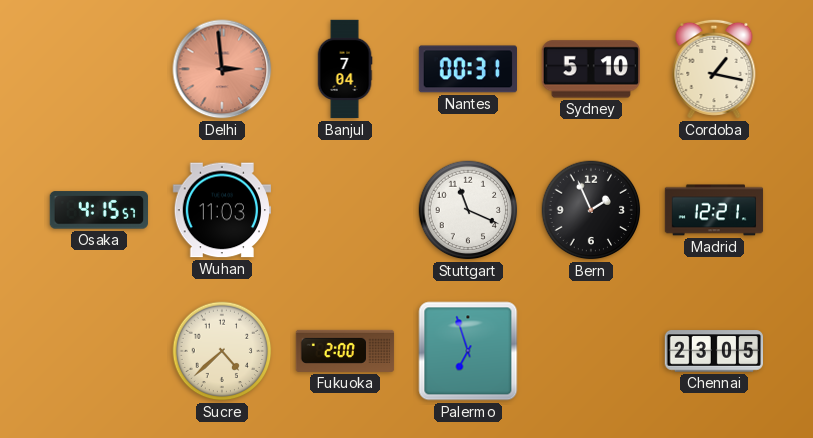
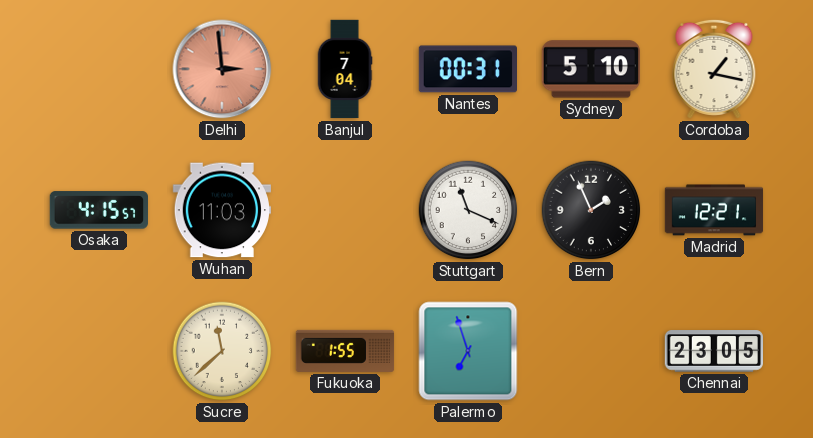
Sucre: 4:38 -> 11:38
Fukuoka: 2:00 -> 1:55
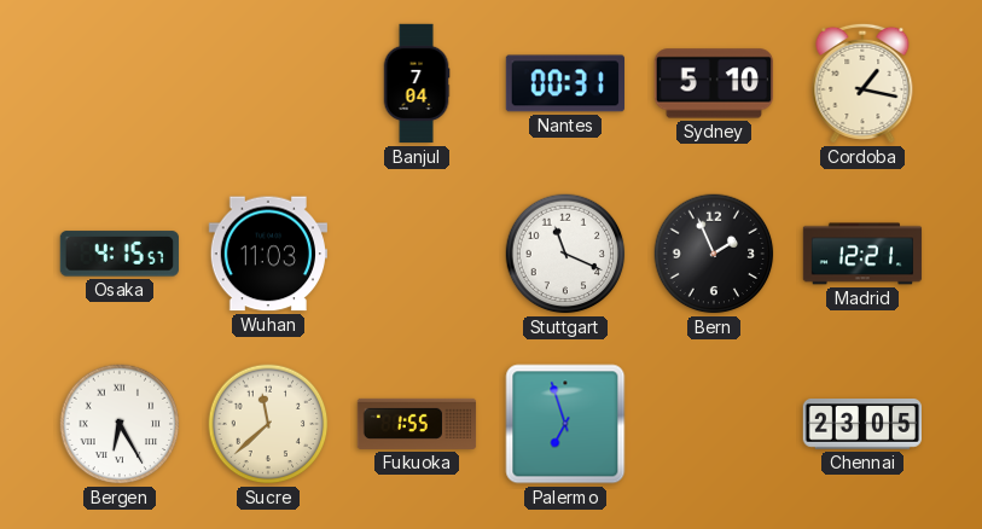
Delhi: 2:59 -> none
Bergen: none -> 6:25
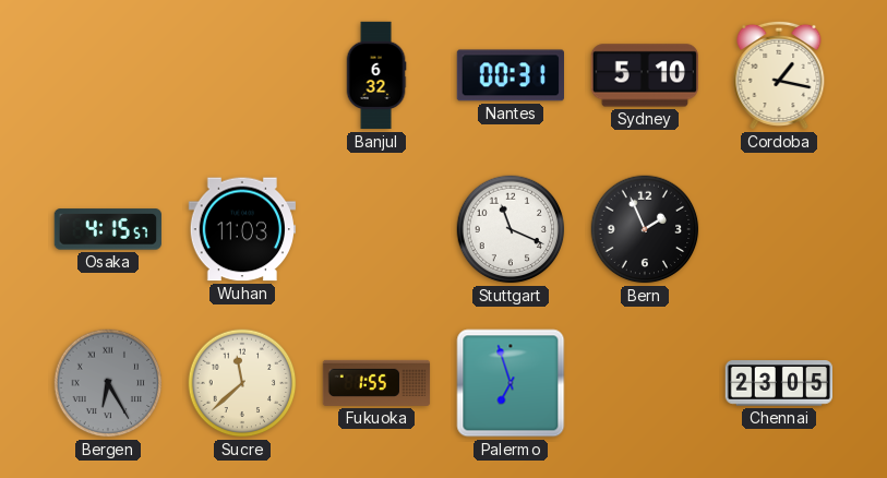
Banjul: 7:04 -> 6:32
Madrid: 12:21 -> none
Bergen dial: white -> grey
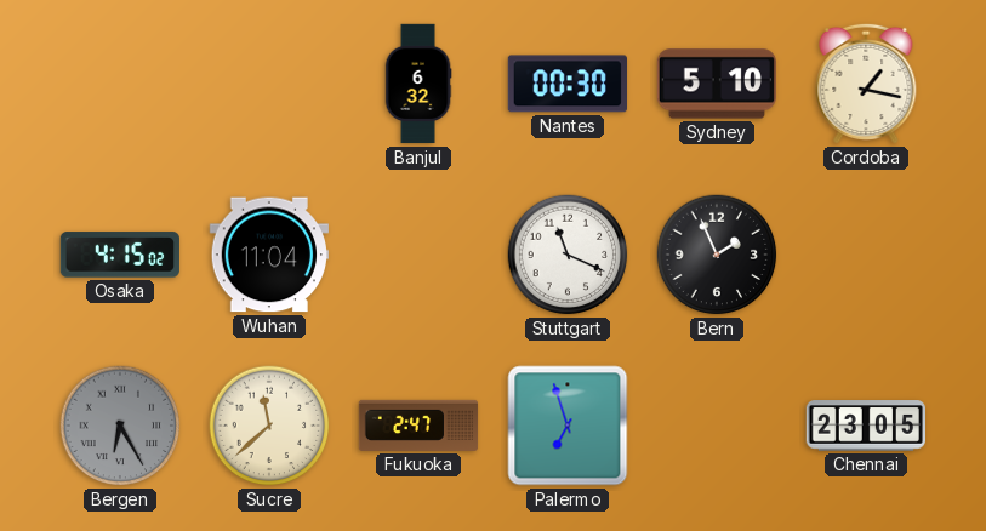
Nantes: 00:31 -> 00:30
Osaka: 4:15:57 -> 4:15:02
Wuhan: 11:03 -> 11:04
Fukuoka: 1:55 -> 2:47
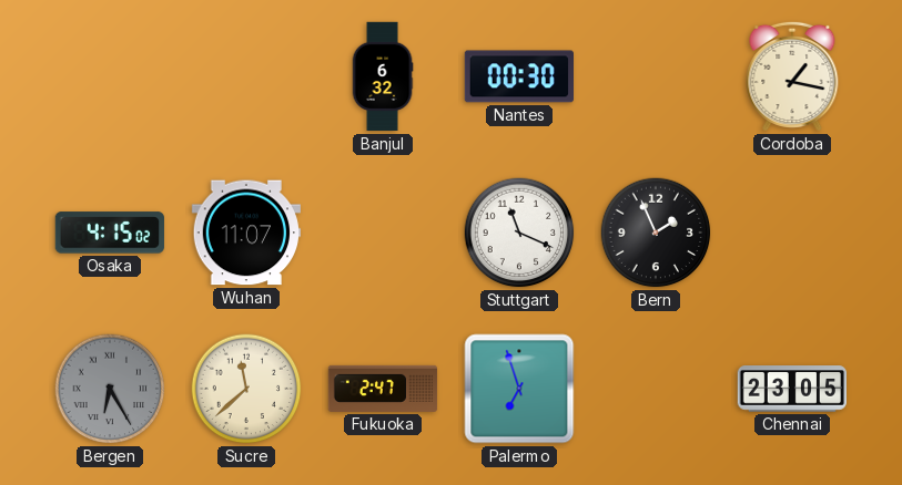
Sydney: 5:10 -> none
Wuhan: 11:04 -> 11:07
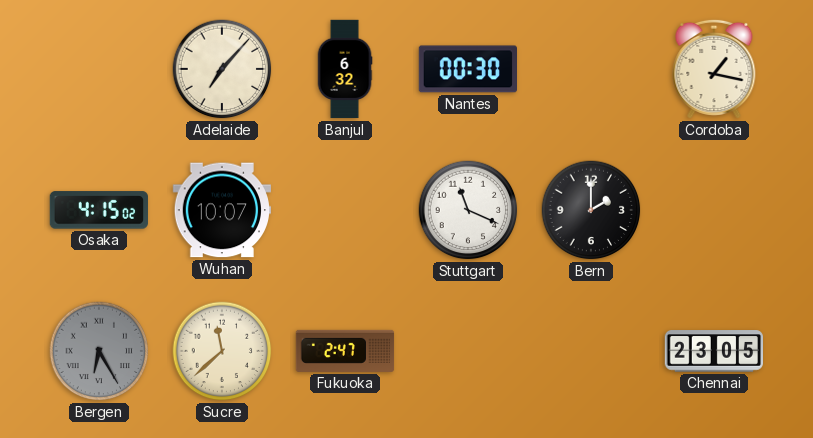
Adelaide: none -> 7:07
Wuhan: 11:07 -> 10:07
Bern: 1:56 -> 2:00
Palermo: 6:57 -> none
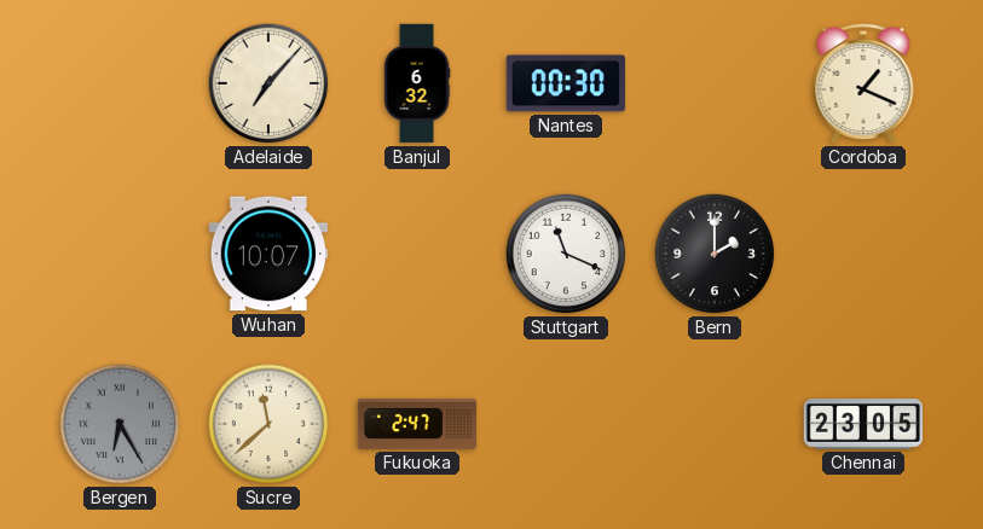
Cordoba: 1:17 -> 1:19
Osaka: 4:15 -> none
